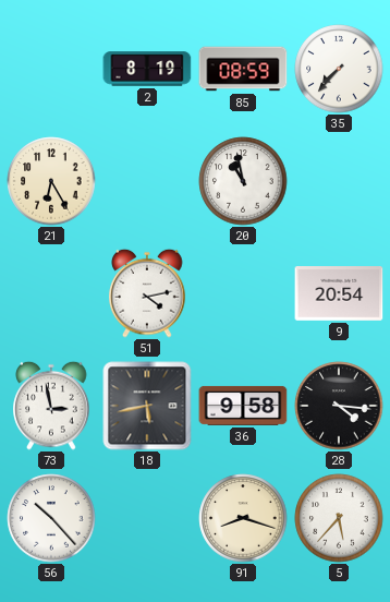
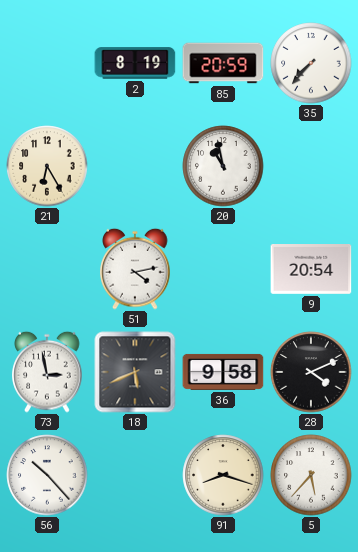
85: 08:59 -> 20:59
18: 5:43 -> 5:41
28: 4:16 -> 4:11
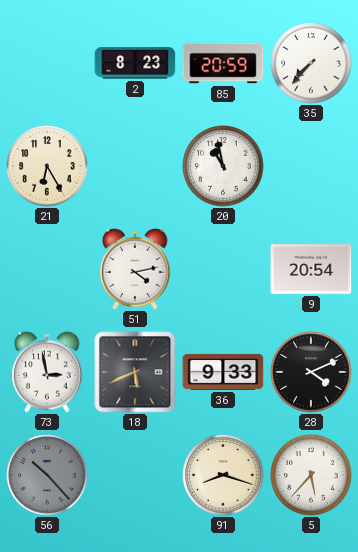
2: 8:19 -> 8:23
36: 9:58 -> 9:33
56 dial: white -> grey
